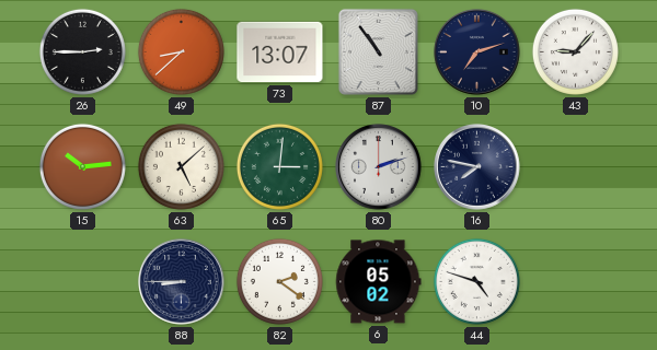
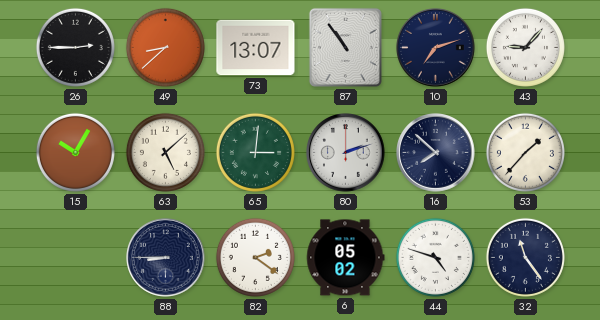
15: 10:14 -> 10:05
16: 7:47 -> 7:52
53: none -> 1:37
32: none -> 11:24
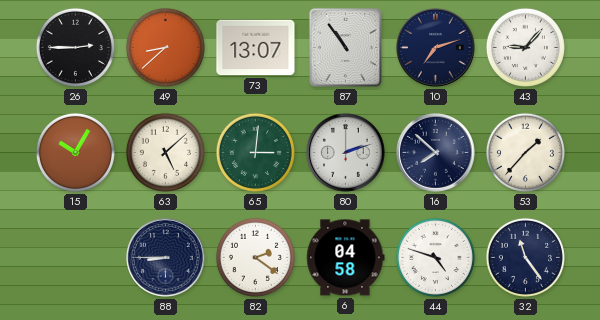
6: 05:02 -> 04:58
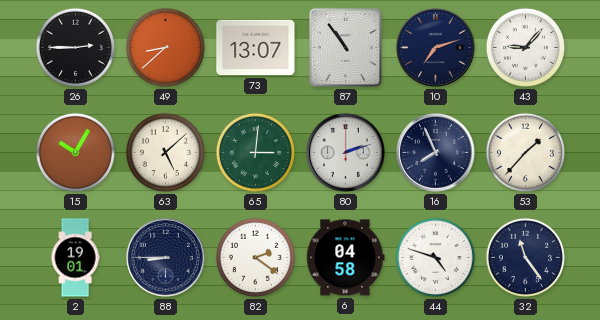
16: 7:52 -> 7:56
2: none -> 19:01
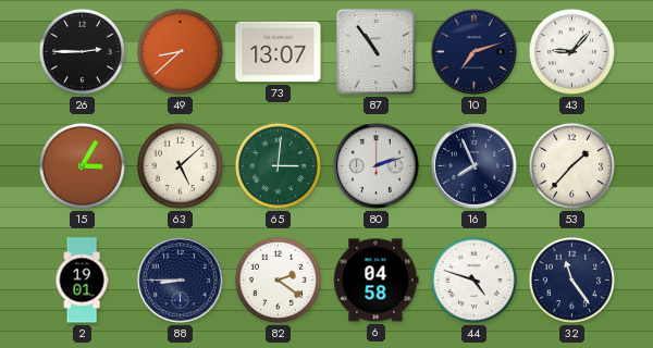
15: 10:05 -> 3:05
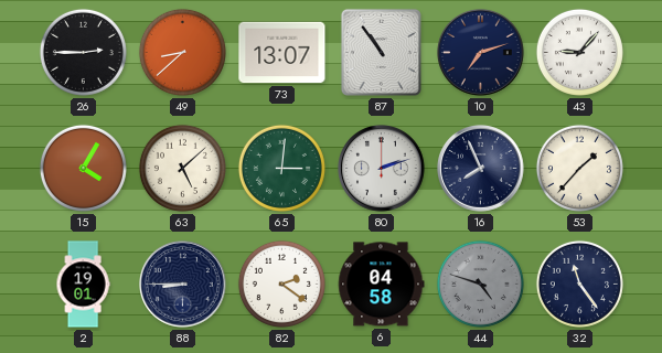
15: 3:05 -> 4:05
44 dial: white -> grey
